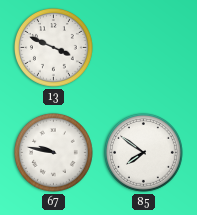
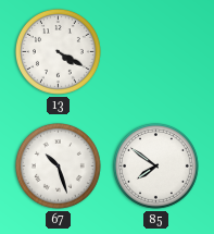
13: 3:49 -> 4:20
67: 9:47 -> 10:27
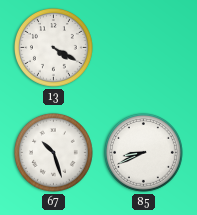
85: 7:51 -> 8:41
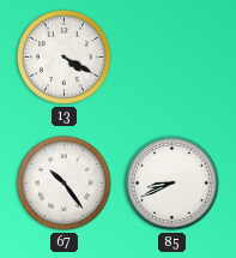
67: 10:27 -> 10:24
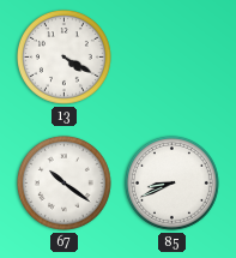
67: 10:24 -> 10:21
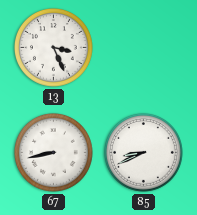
13: 4:20 -> 3:26
67: 10:21 -> 8:43
